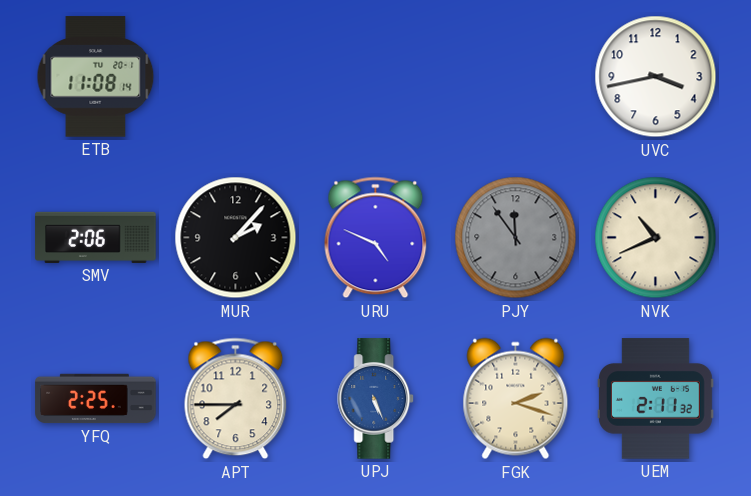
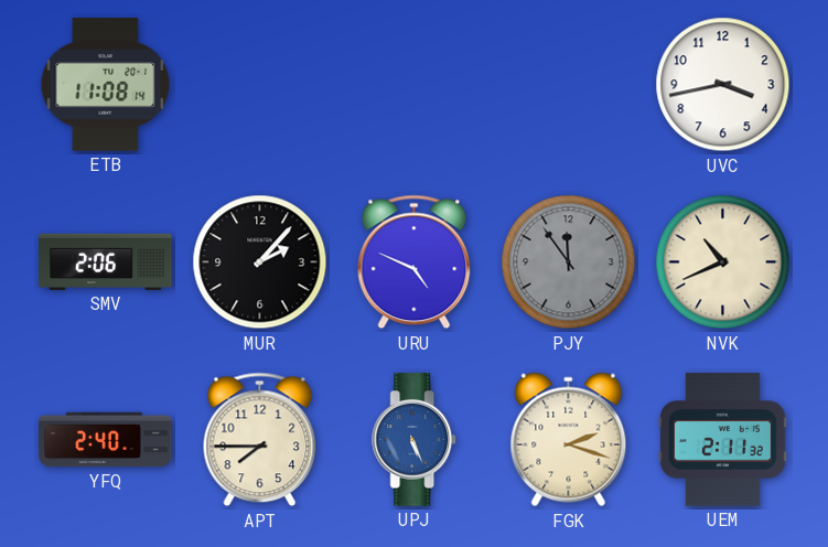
YFQ: 2:25 -> 2:40
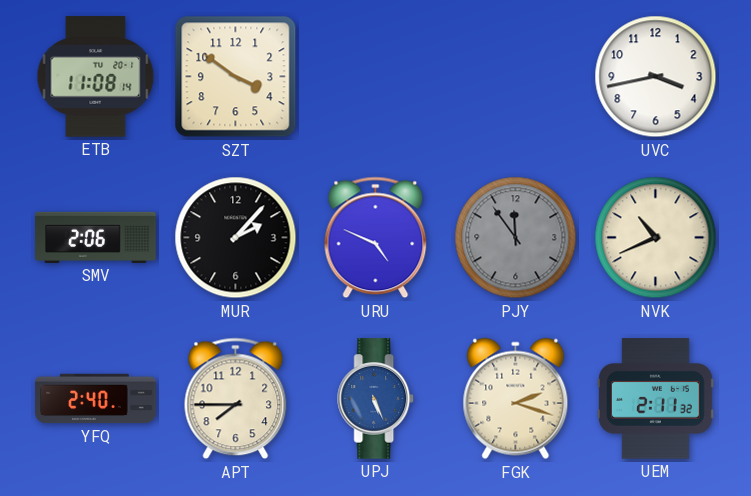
SZT: none -> 3:51
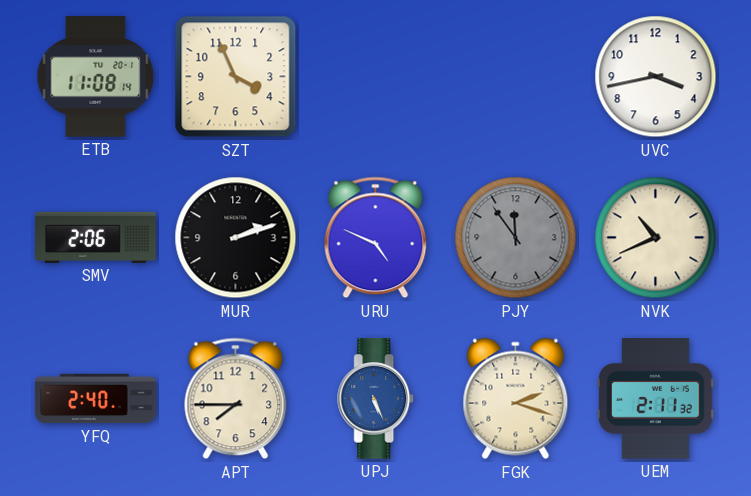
SZT: 3:51 -> 3:56
MUR: 2:07 -> 2:12
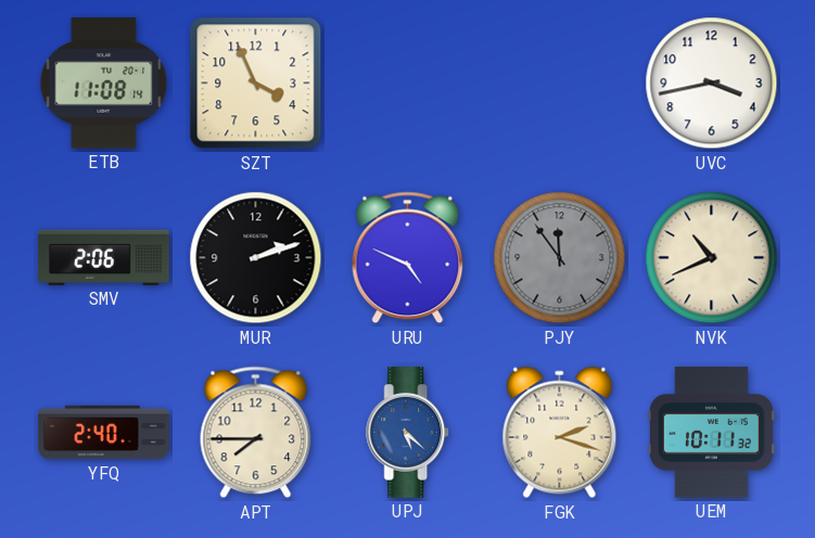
UPJ: 5:26 -> 5:22
UEM: 2:11 -> 10:11
